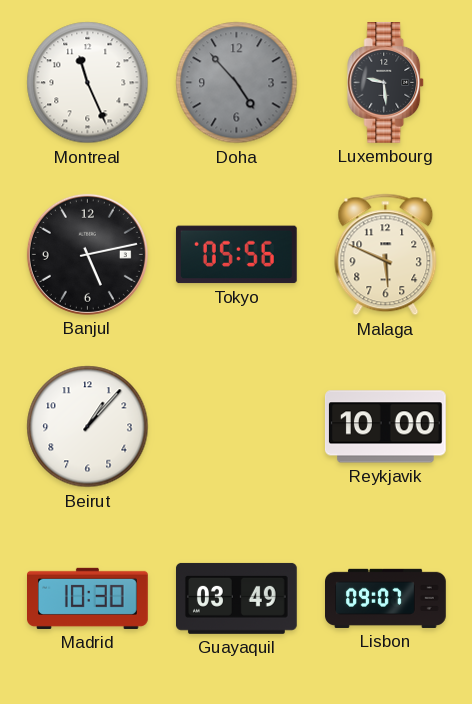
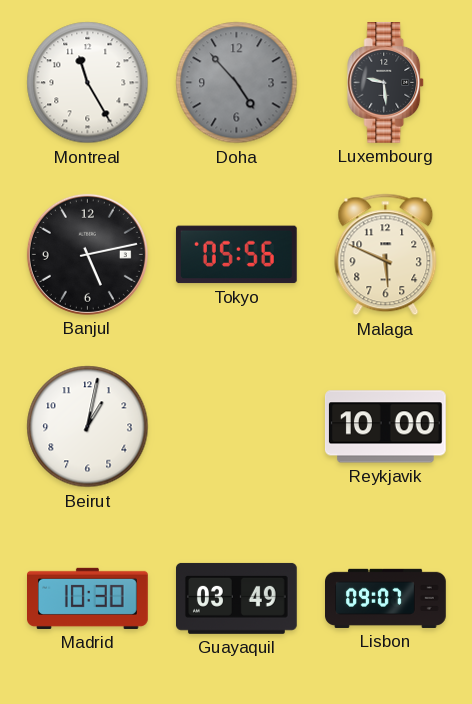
Montreal: 11:26 -> 11:25
Beirut: 1:07 -> 1:02
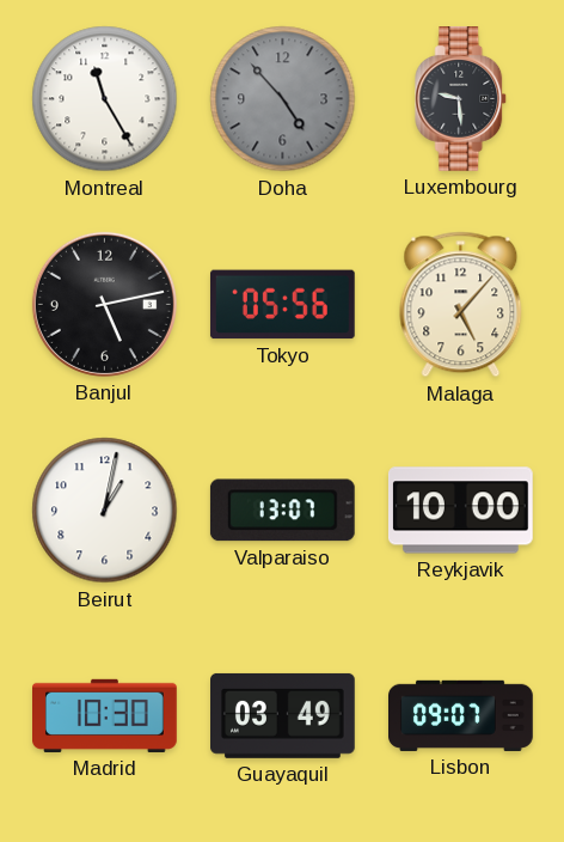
Malaga: 5:49 -> 5:07
Valparaiso: none -> 13:07
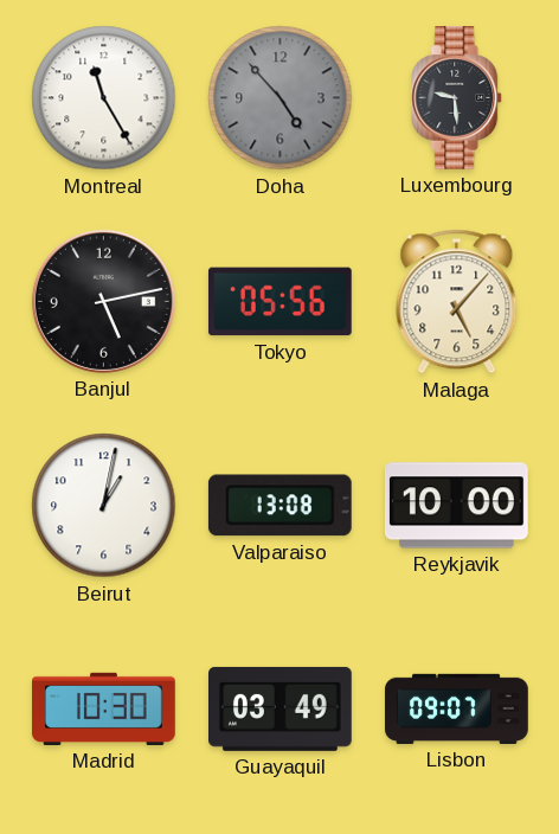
Valparaiso: 13:07 -> 13:08
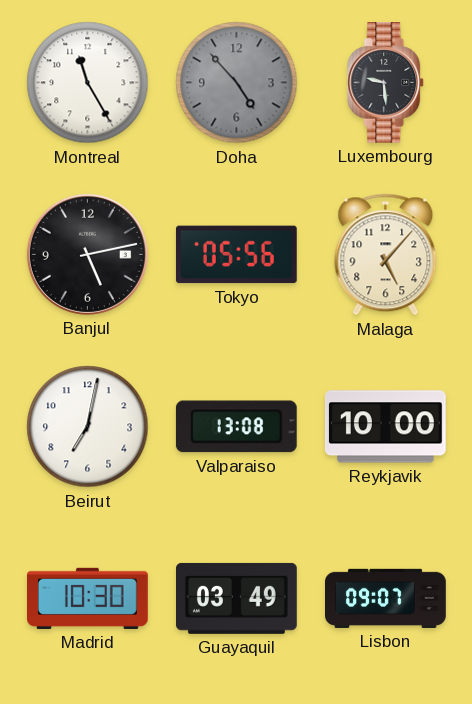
Beirut: 1:02 -> 7:02
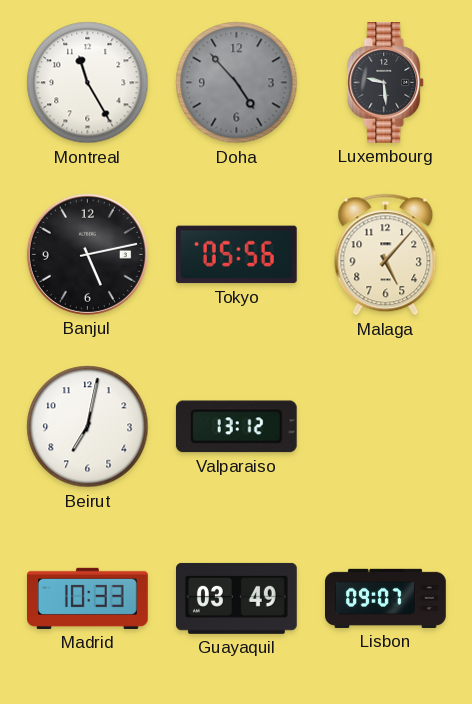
Valparaiso: 13:08 -> 13:12
Reykjavik: 10:00 -> none
Madrid: 10:30 -> 10:33
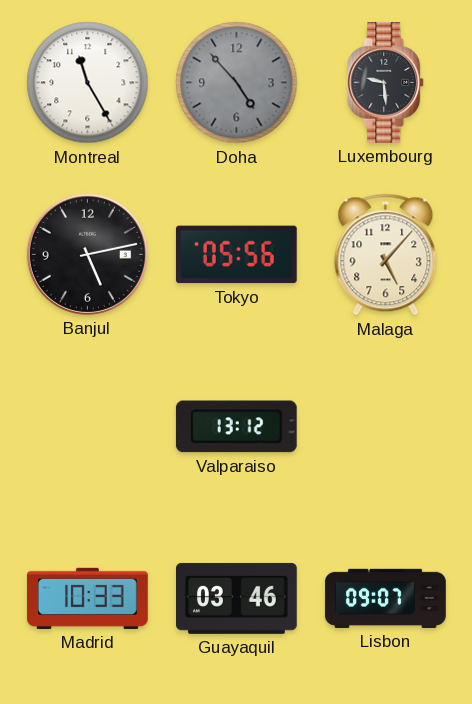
Beirut: 7:02 -> none
Guayaquil: 03:49 -> 03:46
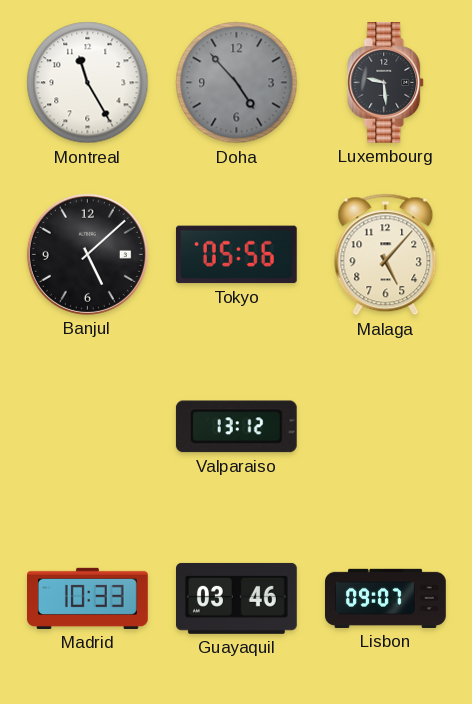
Banjul: 5:13 -> 5:08
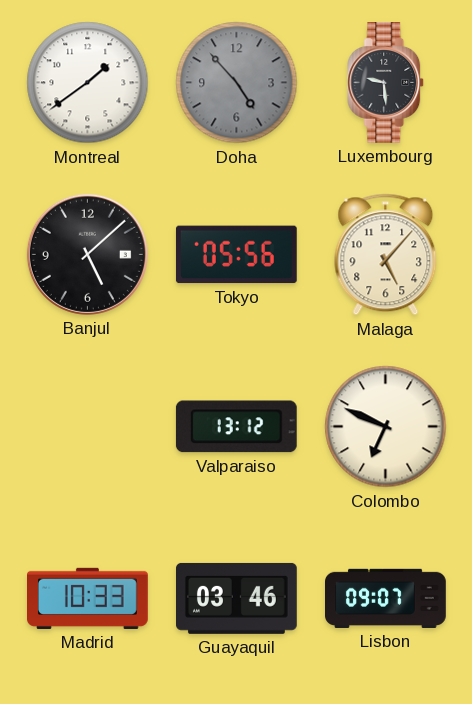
Montreal: 11:25 -> 1:39
Colombo: none -> 6:49
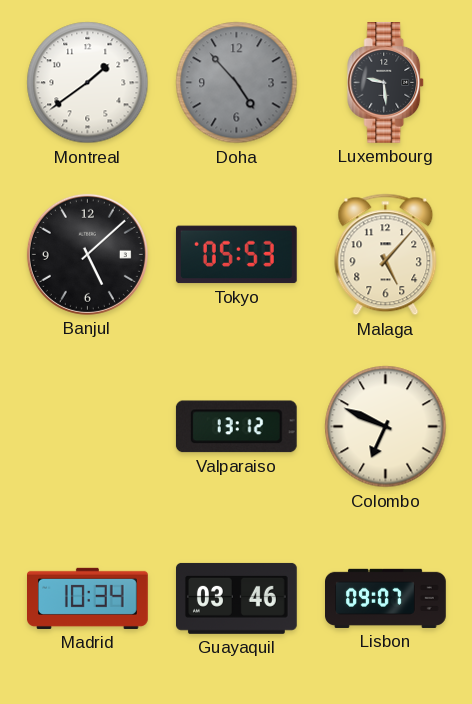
Tokyo: 05:56 -> 05:53
Madrid: 10:33 -> 10:34
